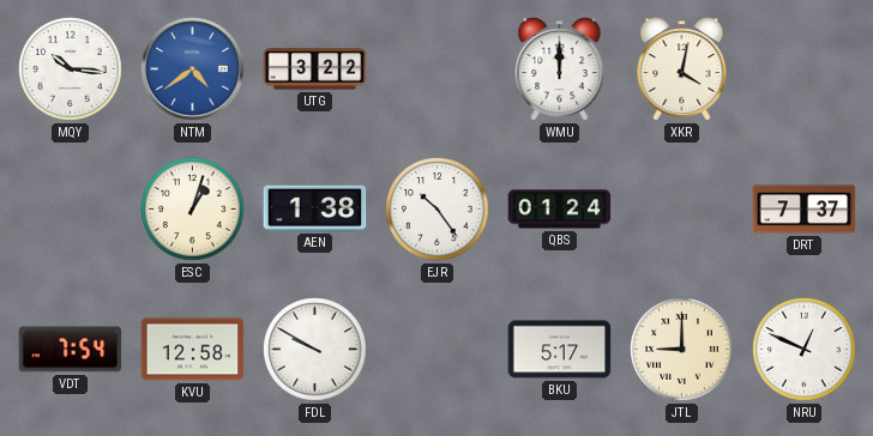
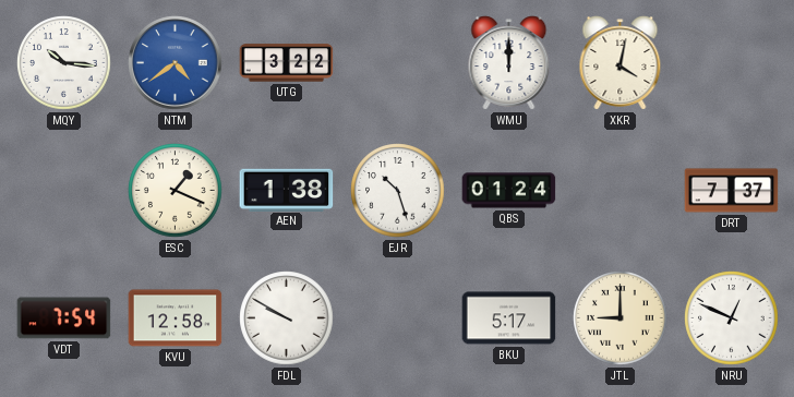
ESC: 1:03 -> 1:19
EJR: 10:24 -> 10:27
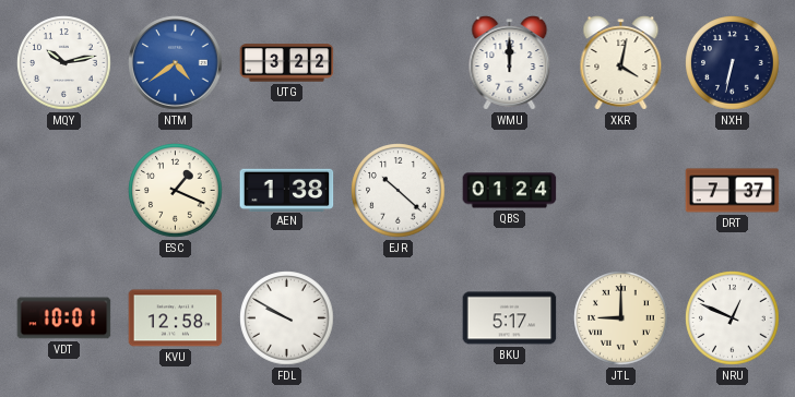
MQY: 10:16 -> 10:13
NXH: none -> 6:32
EJR: 10:27 -> 10:22
VDT: 7:54 -> 10:01
